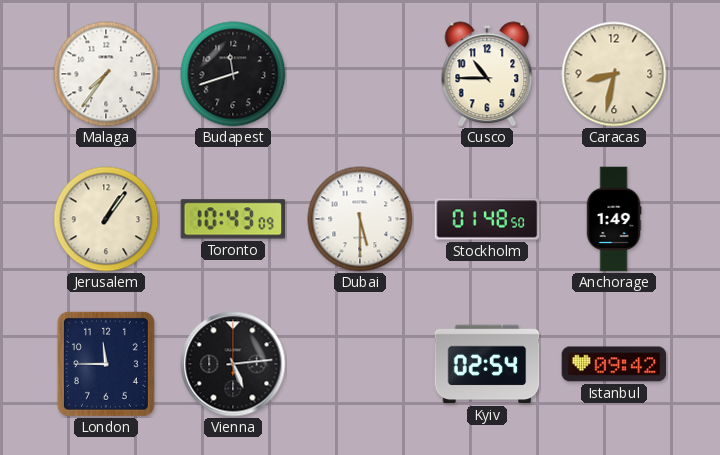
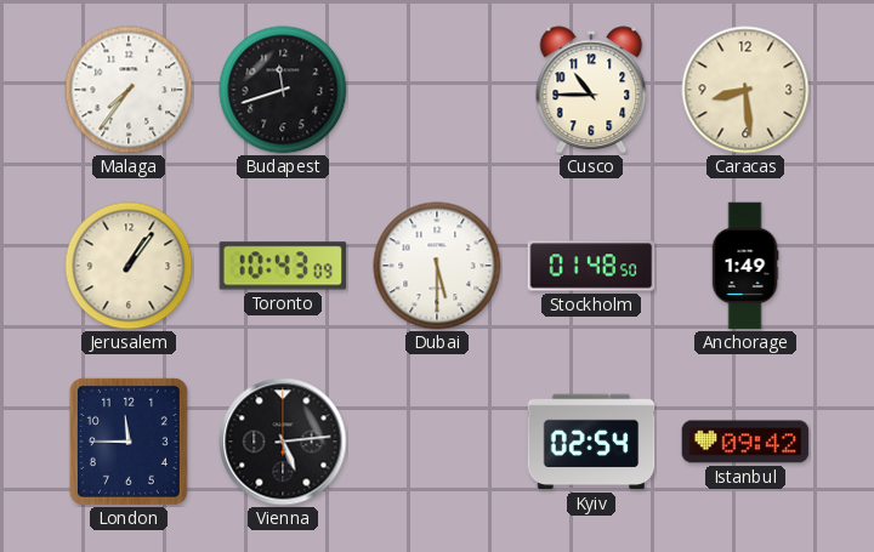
Caracas: 8:32 -> 8:29
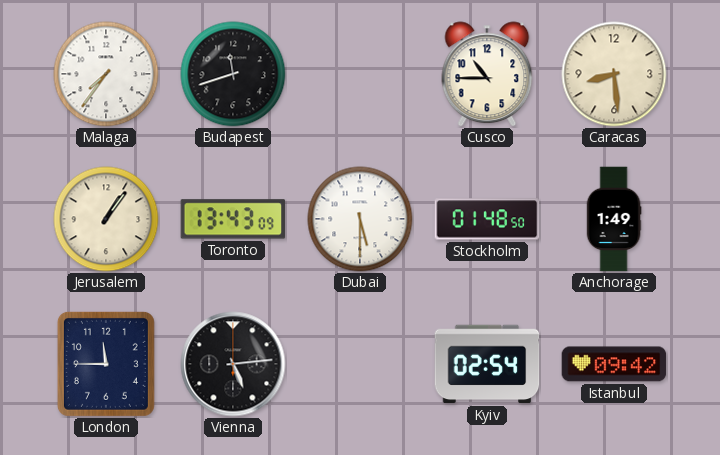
Toronto: 10:43 -> 13:43
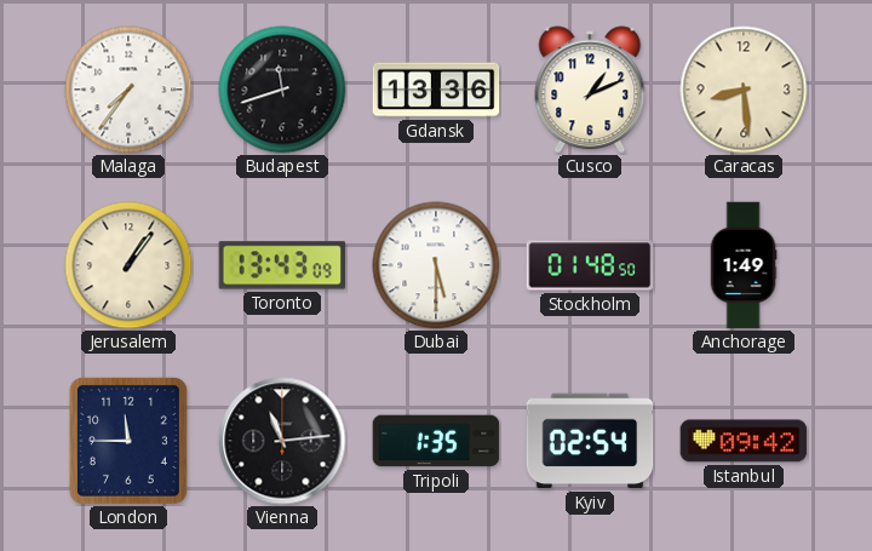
Gdansk: none -> 13:36
Cusco: 10:45 -> 1:11
Vienna: 5:14 -> 11:14
Tripoli: none -> 1:35
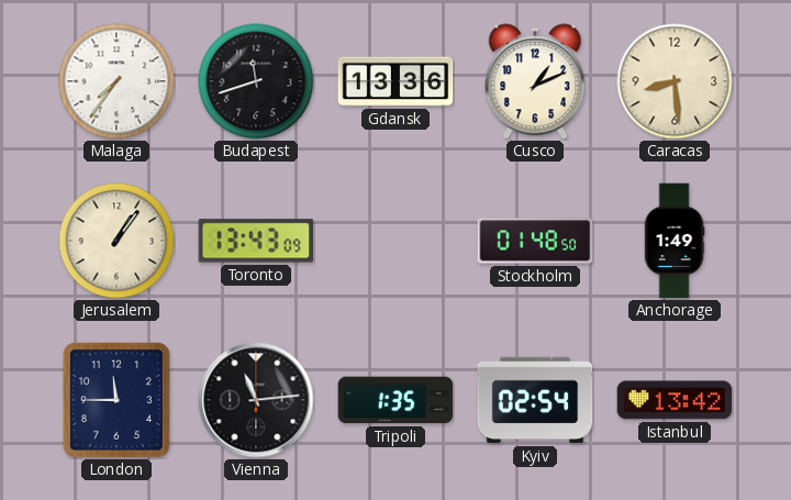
Dubai: 5:30 -> none
Istanbul: 09:42 -> 13:42
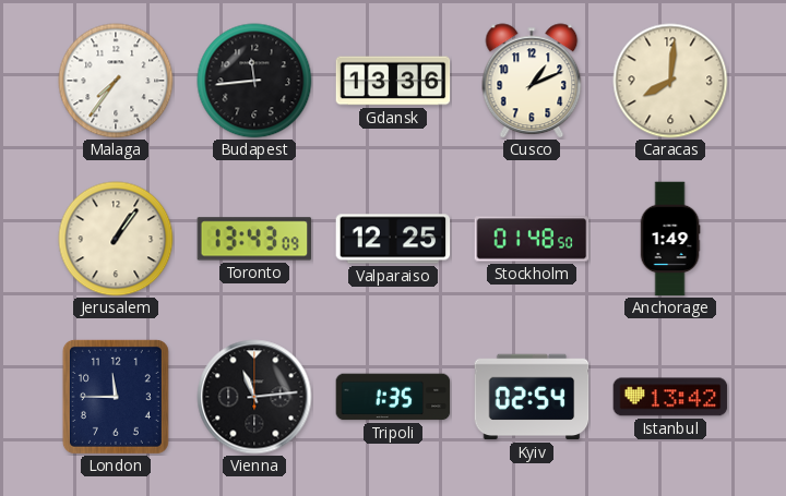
Budapest: 11:42 -> 11:44
Caracas: 8:29 -> 8:01
Valparaiso: none -> 12:25
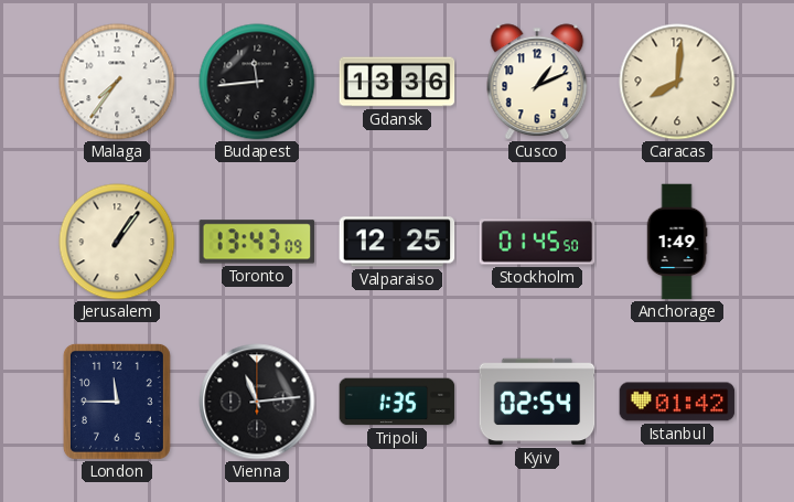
Stockholm: 01:48 -> 01:45
Istanbul: 13:42 -> 01:42
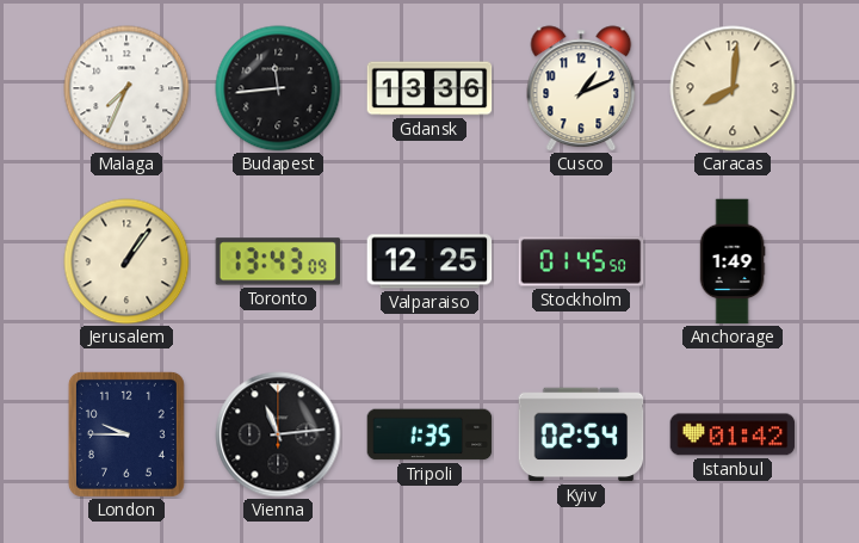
Malaga: 7:36 -> 7:34
London: 11:45 -> 9:45
